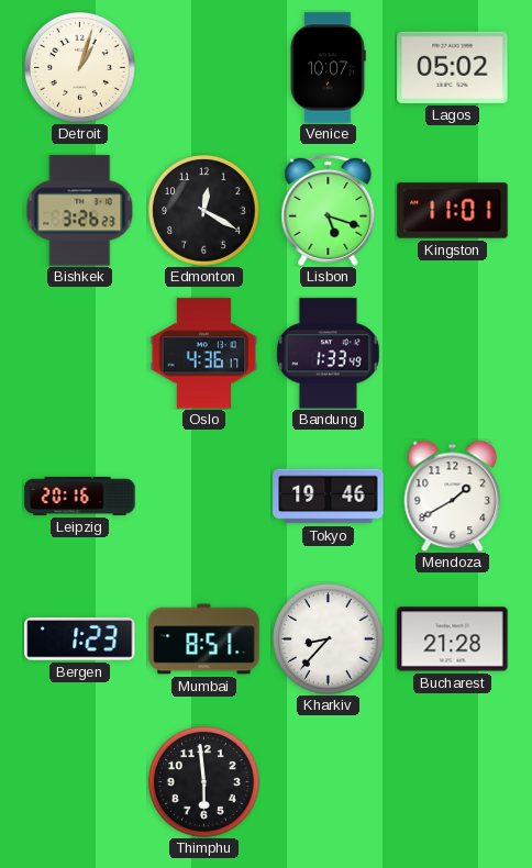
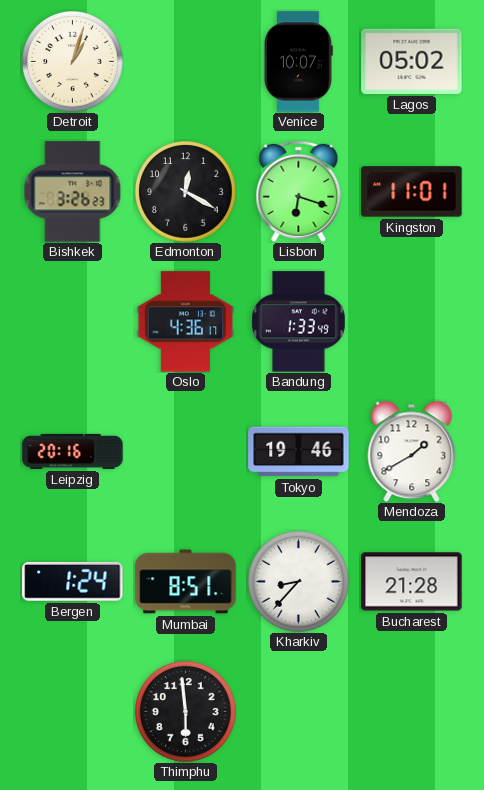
Lisbon: 5:18 -> 6:18
Bergen: 1:23 -> 1:24
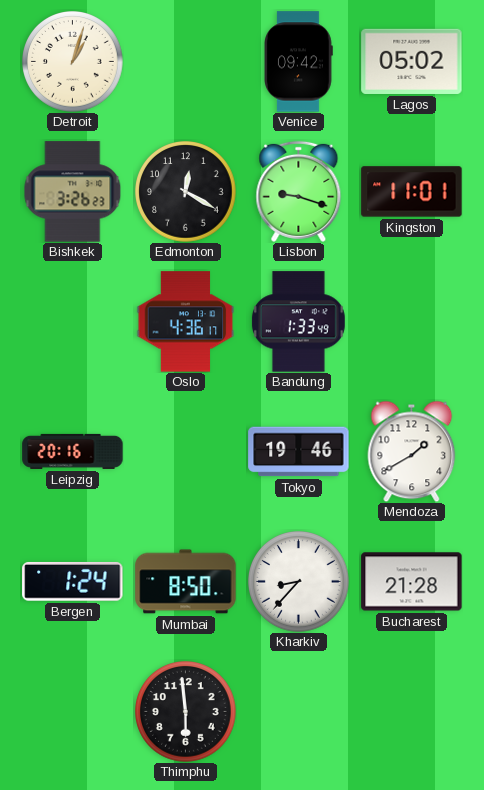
Venice: 10:07 -> 09:42
Lisbon: 6:18 -> 9:18
Mumbai: 8:51 -> 8:50
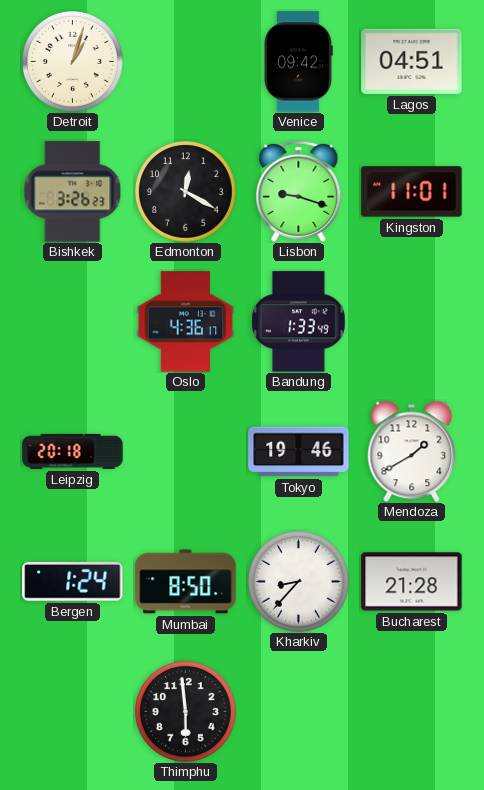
Lagos: 05:02 -> 04:51
Leipzig: 20:16 -> 20:18
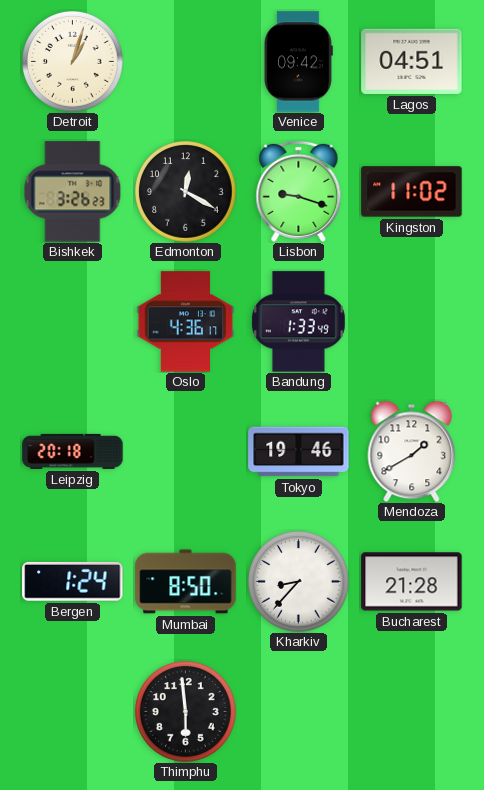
Kingston: 11:01 -> 11:02
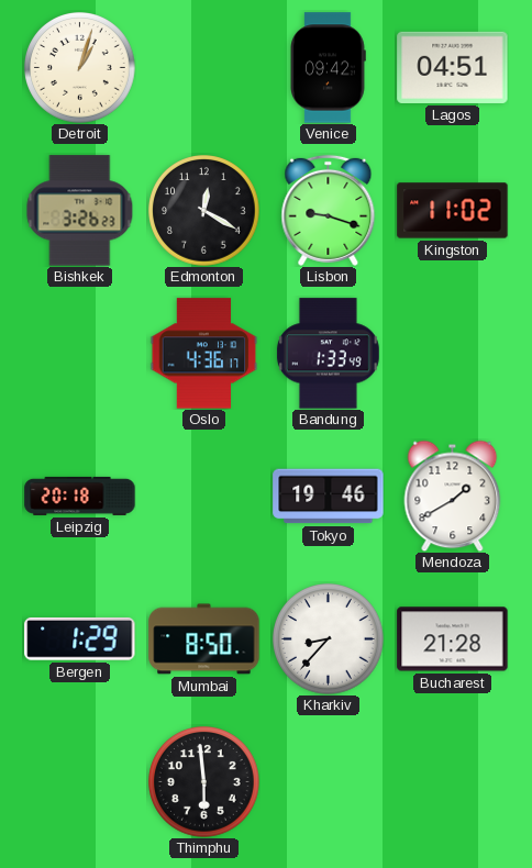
Bergen: 1:24 -> 1:29
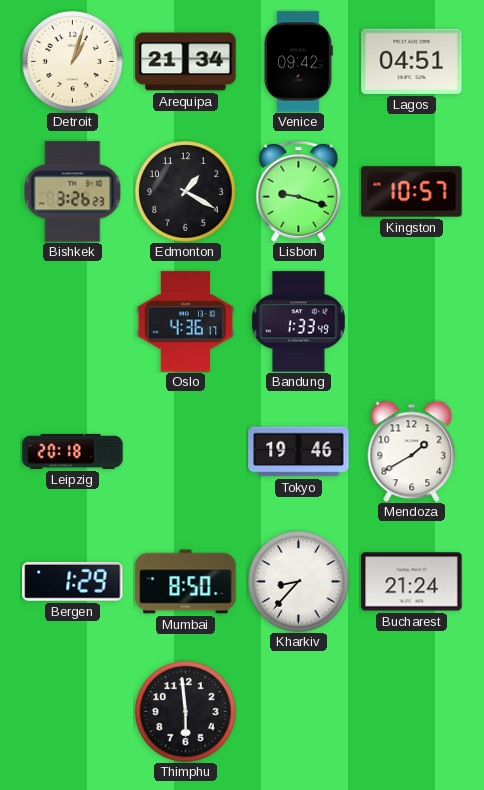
Arequipa: none -> 21:34
Edmonton: 12:20 -> 1:20
Kingston: 11:02 -> 10:57
Bucharest: 21:28 -> 21:24
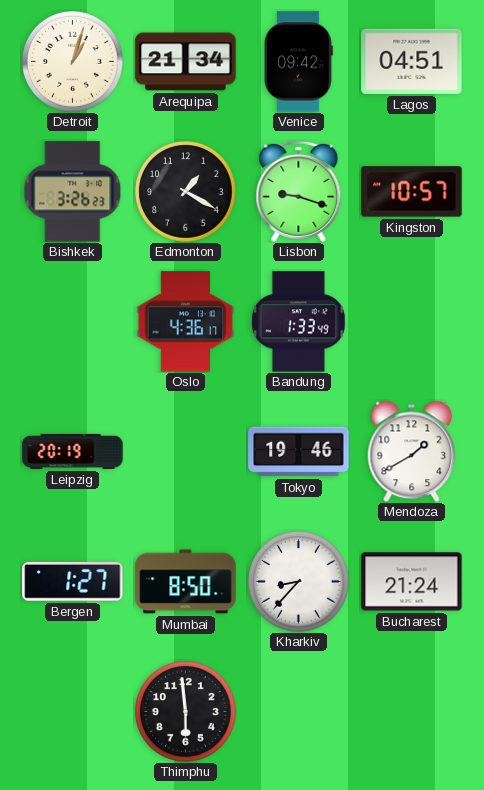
Leipzig: 20:18 -> 20:19
Bergen: 1:29 -> 1:27
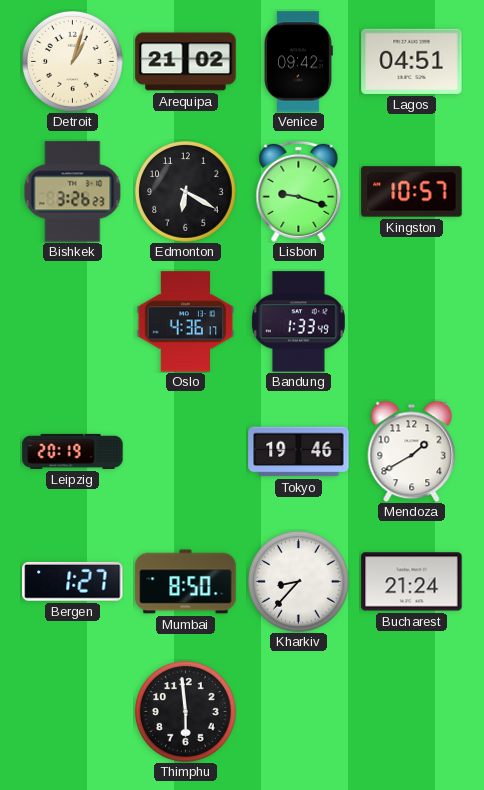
Arequipa: 21:34 -> 21:02
Edmonton: 1:20 -> 6:20
